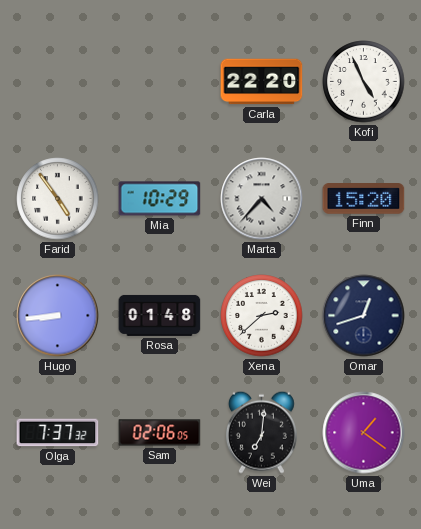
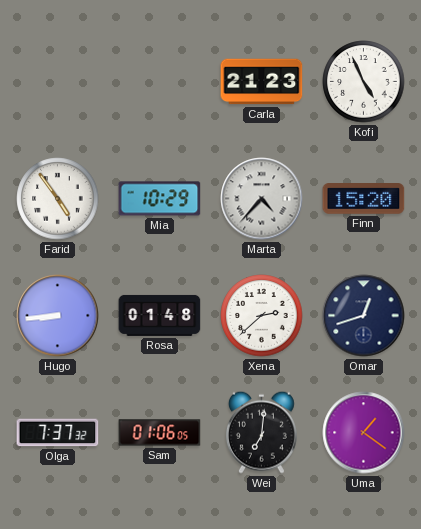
Carla: 22:20 -> 21:23
Sam: 02:06 -> 01:06
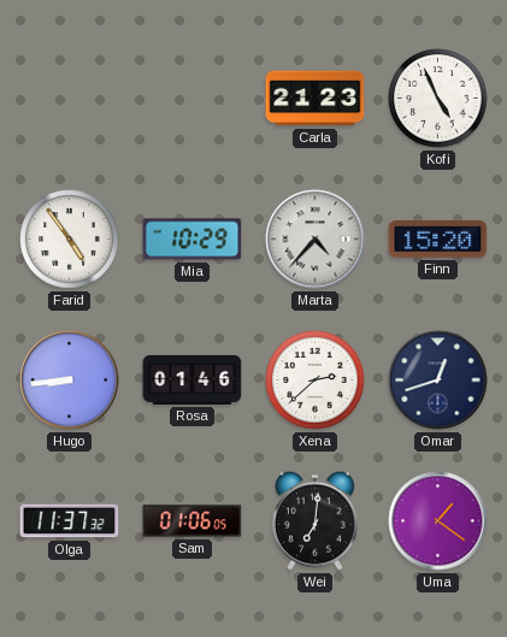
Rosa: 01:48 -> 01:46
Olga: 7:37 -> 11:37
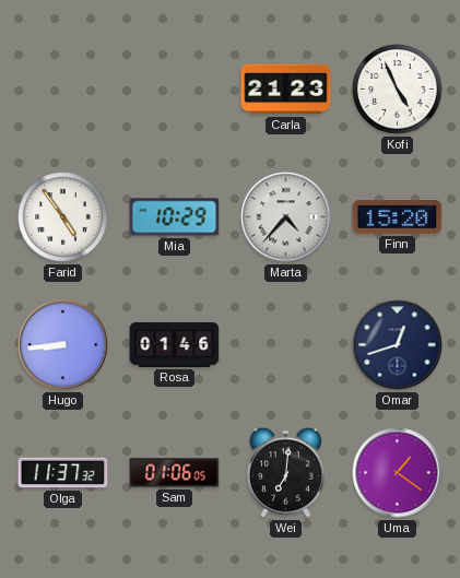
Xena: 2:38 -> none
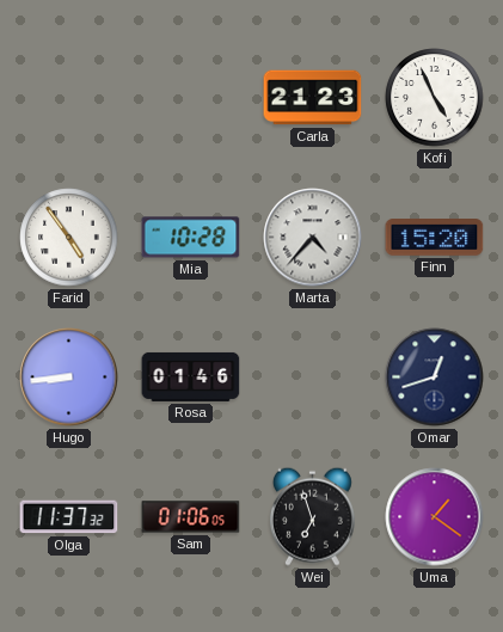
Mia: 10:29 -> 10:28
Wei: 7:01 -> 6:57
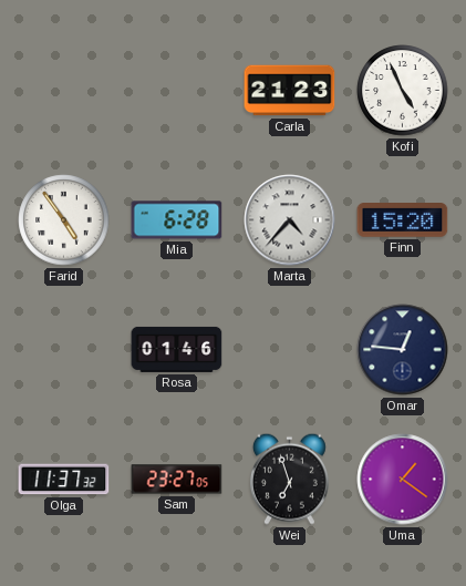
Mia: 10:28 -> 6:28
Hugo: 8:44 -> none
Omar: 12:42 -> 12:46
Sam: 01:06 -> 23:27
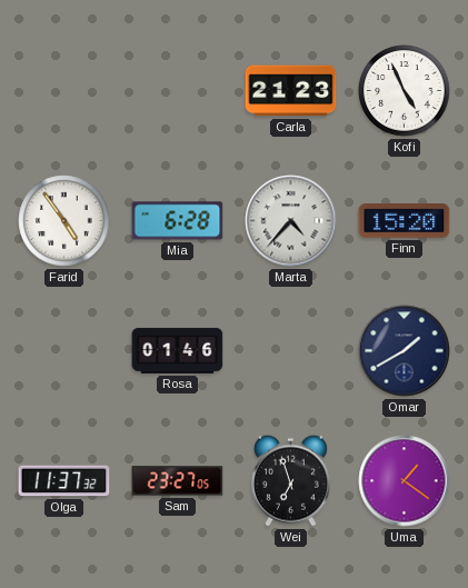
Omar: 12:46 -> 1:40
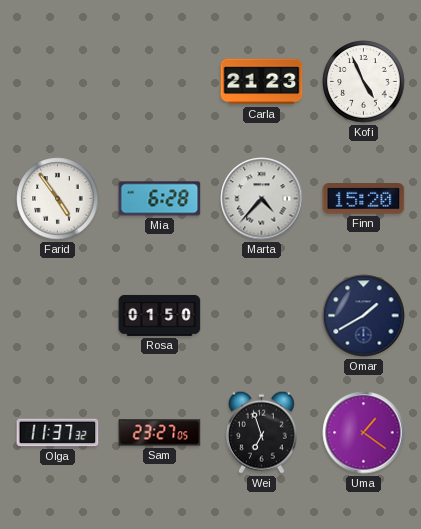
Rosa: 01:46 -> 01:50
